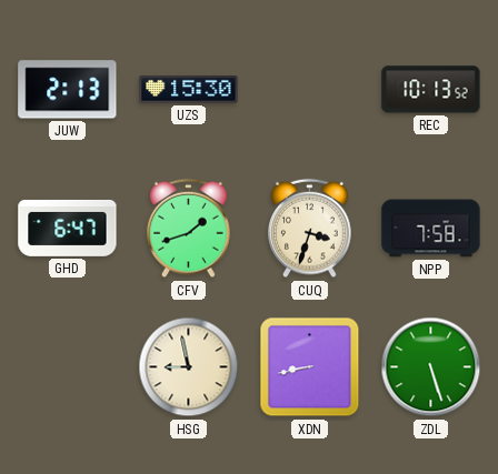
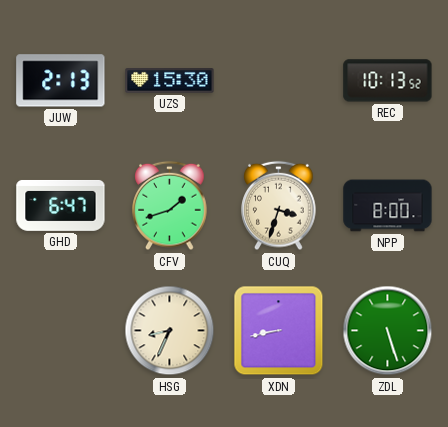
NPP: 7:58 -> 8:00
HSG: 8:58 -> 8:34
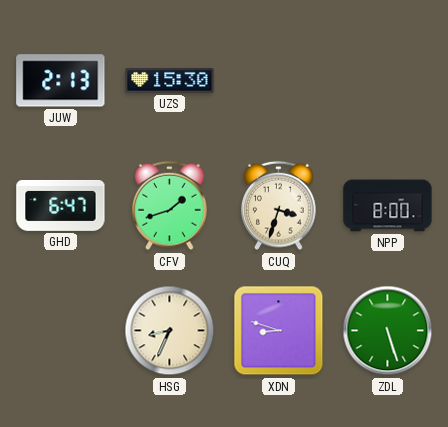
REC: 10:13 -> none
XDN: 8:43 -> 8:48
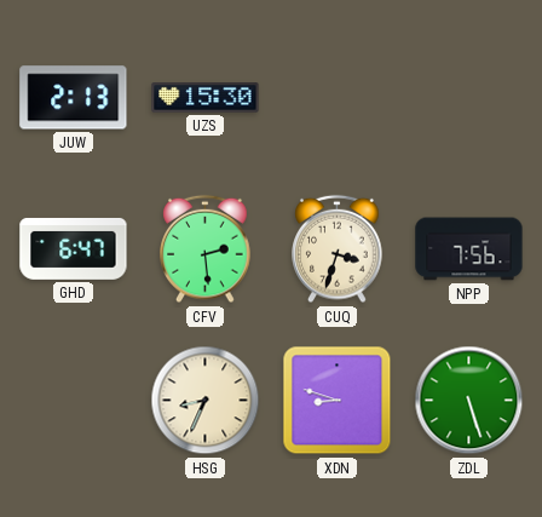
CFV: 1:42 -> 2:29
NPP: 8:00 -> 7:56
